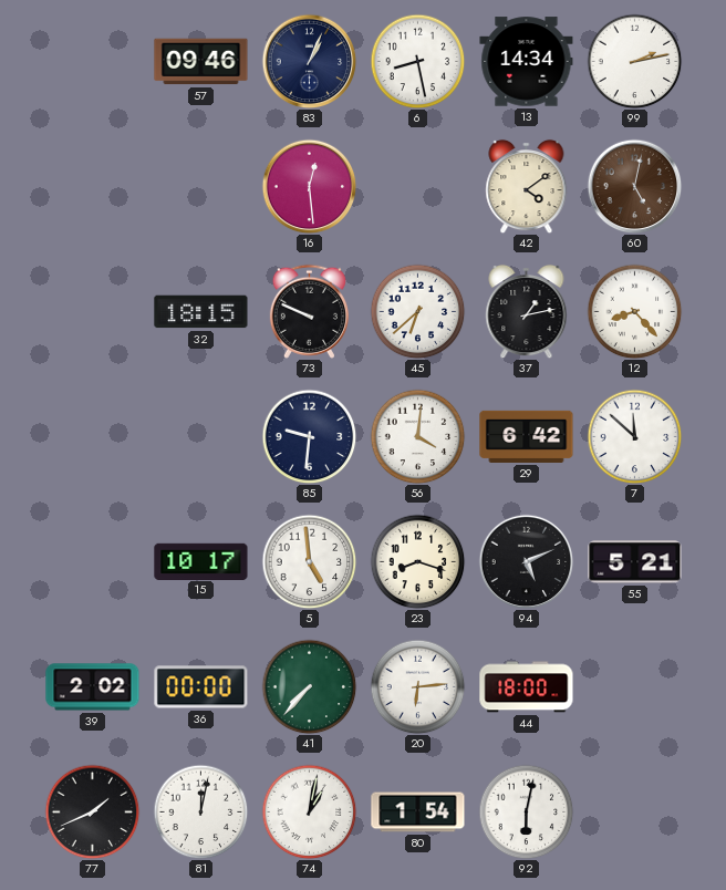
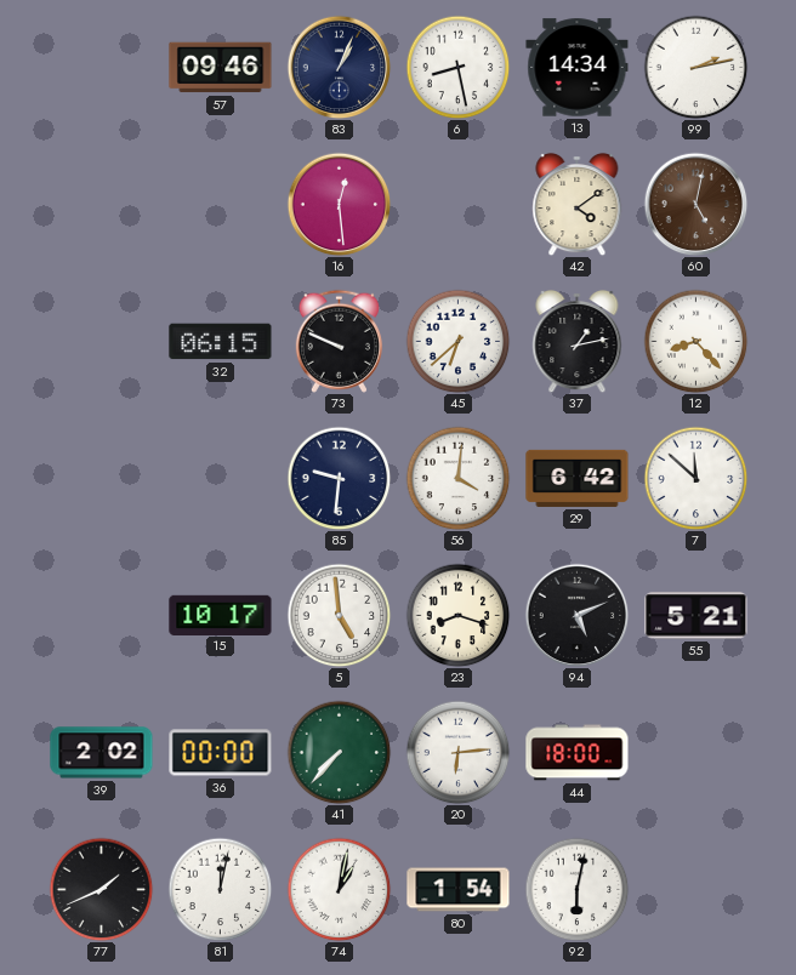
32: 18:15 -> 06:15
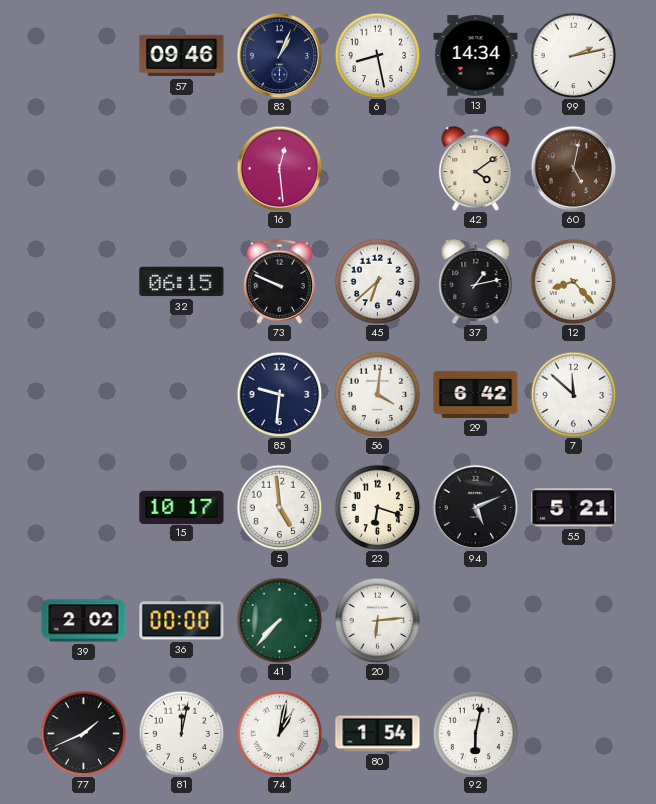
23: 8:18 -> 6:18
44: 18:00 -> none
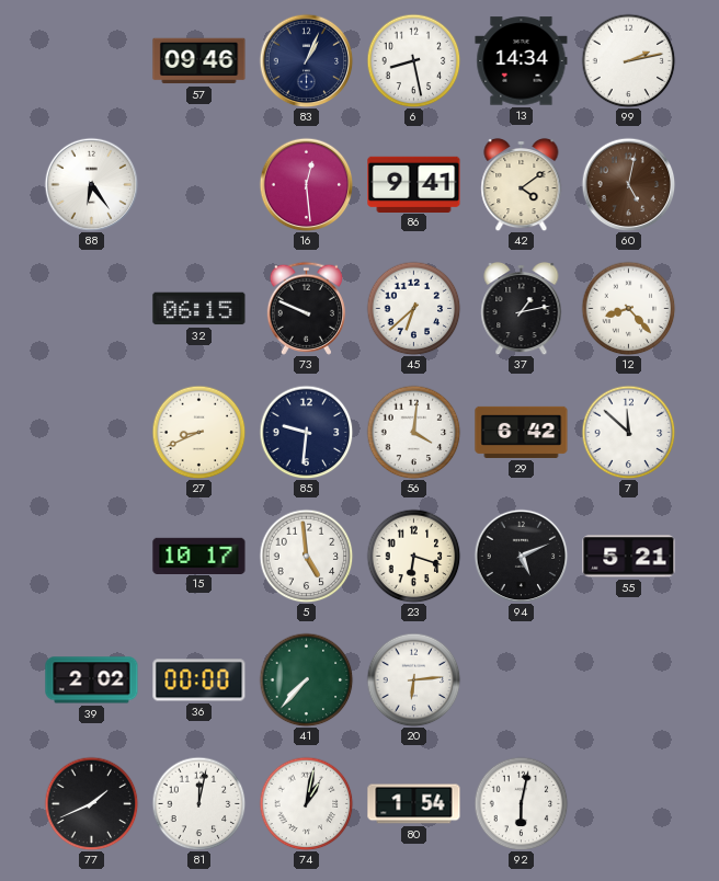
88: none -> 6:24
86: none -> 9:41
27: none -> 8:41
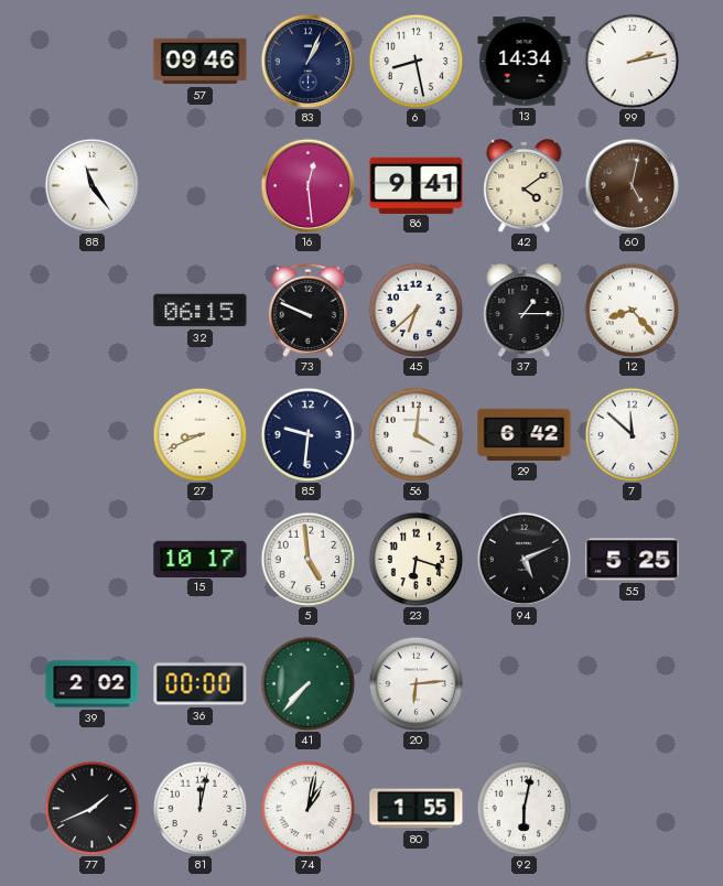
88: 6:24 -> 11:24
37: 1:13 -> 1:15
55: 5:21 -> 5:25
80: 1:54 -> 1:55
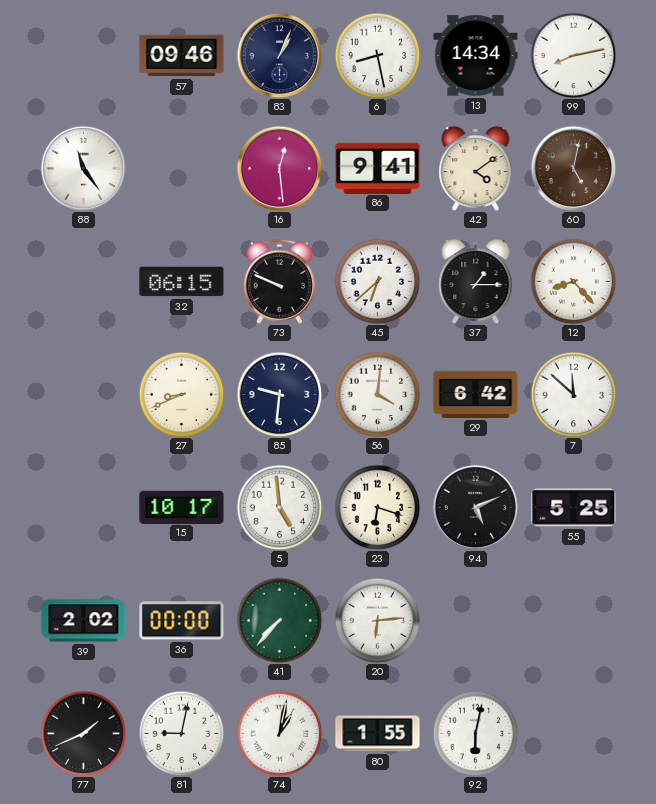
99: 2:13 -> 8:13
81: 12:02 -> 9:02
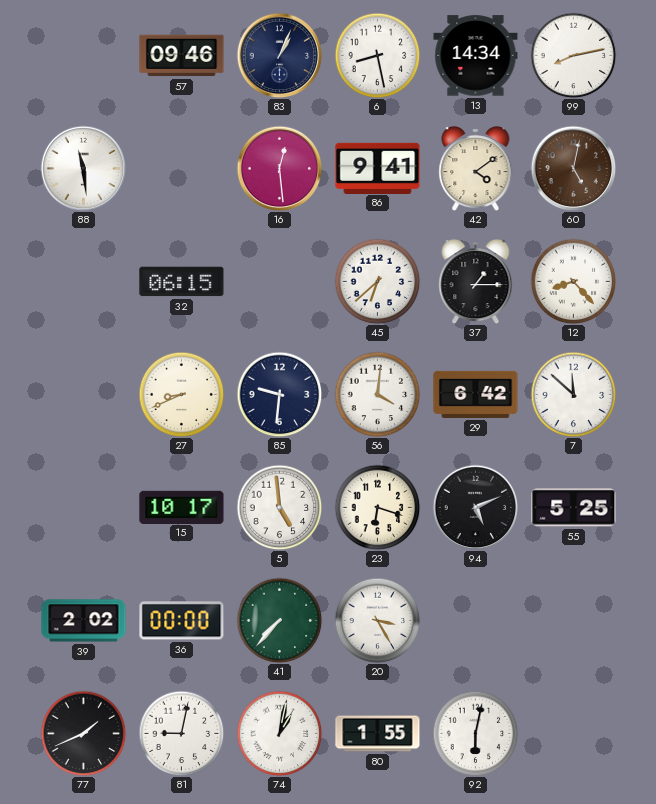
88: 11:24 -> 11:29
73: 9:49 -> none
20: 6:14 -> 3:25
